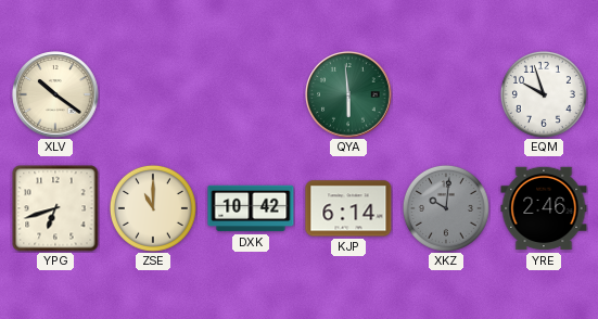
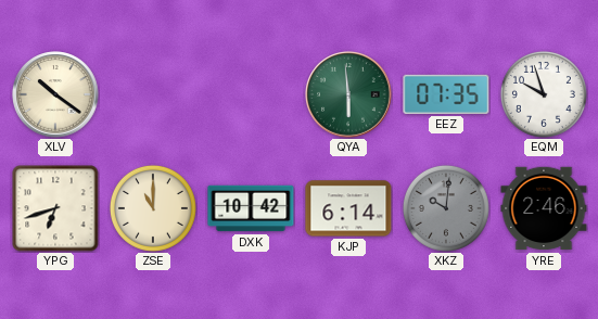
EEZ: none -> 07:35
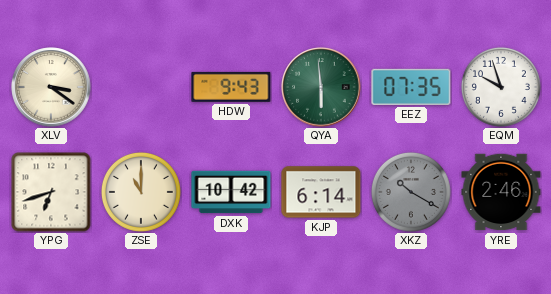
XLV: 10:21 -> 3:21
HDW: none -> 9:43
XKZ: 10:01 -> 10:20
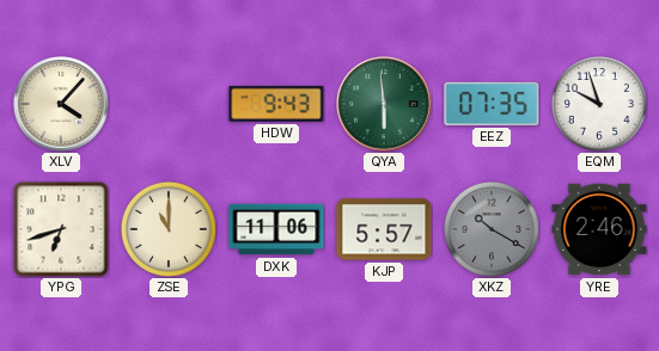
XLV: 3:21 -> 4:07
DXK: 10:42 -> 11:06
KJP: 6:14 -> 5:57
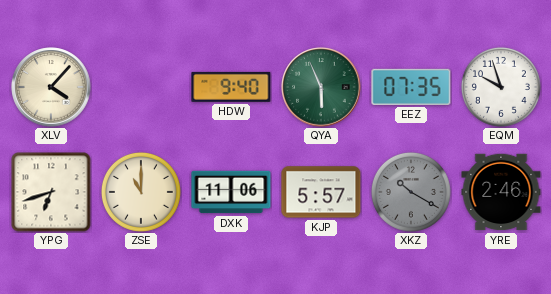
HDW: 9:43 -> 9:40
QYA: 5:59 -> 5:56
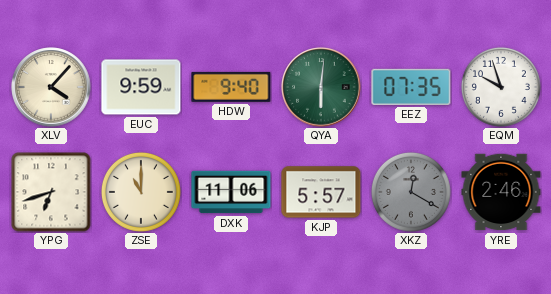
EUC: none -> 9:59
QYA: 5:56 -> 6:01
XKZ: 10:20 -> 12:20
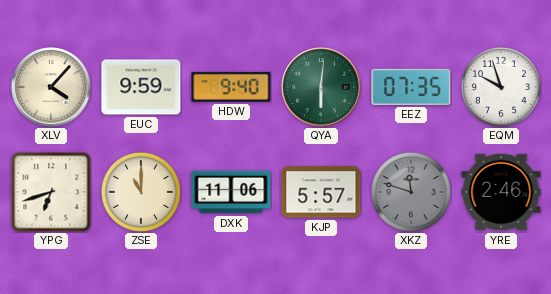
XKZ: 12:20 -> 11:48
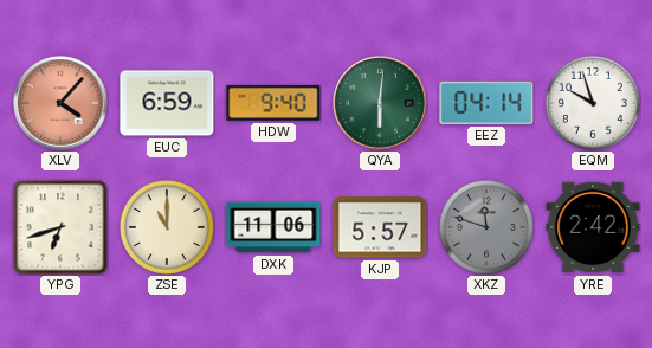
XLV dial: cream -> salmon
EUC: 9:59 -> 6:59
EEZ: 07:35 -> 04:14
YRE: 2:46 -> 2:42
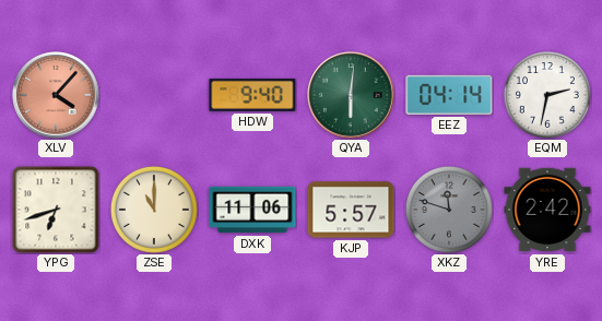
EUC: 6:59 -> none
EQM: 9:57 -> 2:32
